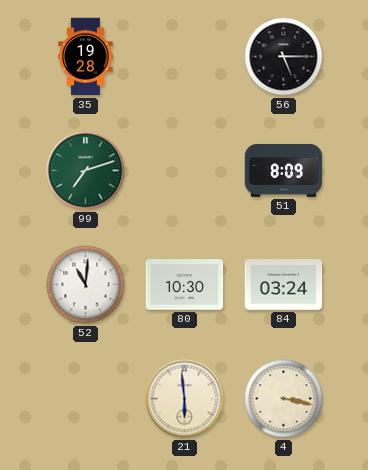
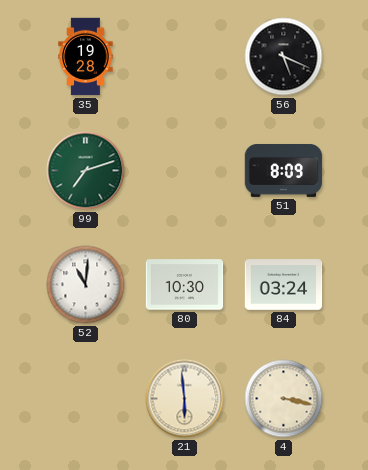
56: 5:15 -> 5:19
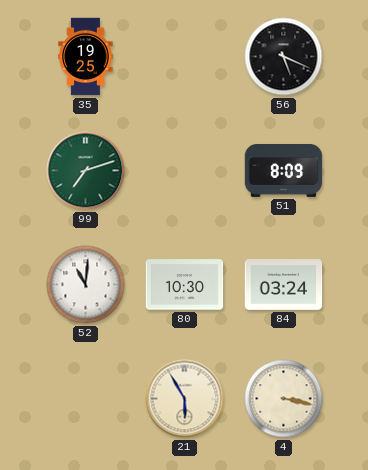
35: 19:28 -> 19:25
21: 5:59 -> 5:55
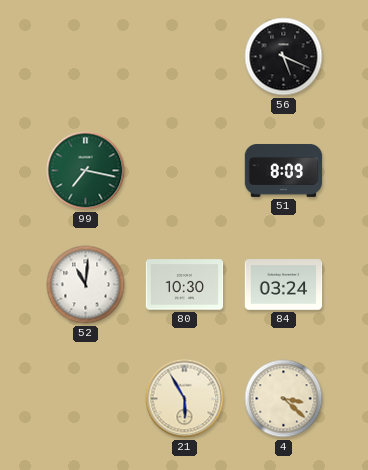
35: 19:25 -> none
99: 7:12 -> 7:17
4: 3:17 -> 3:22
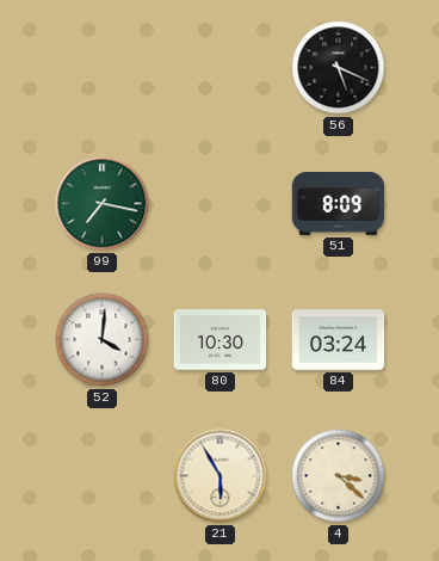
52: 11:01 -> 4:01
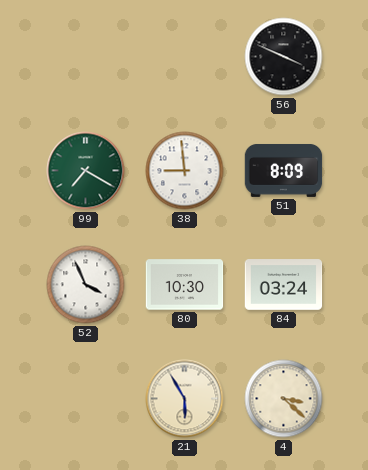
56: 5:19 -> 3:49
99: 7:17 -> 7:20
38: none -> 8:59
52: 4:01 -> 3:56
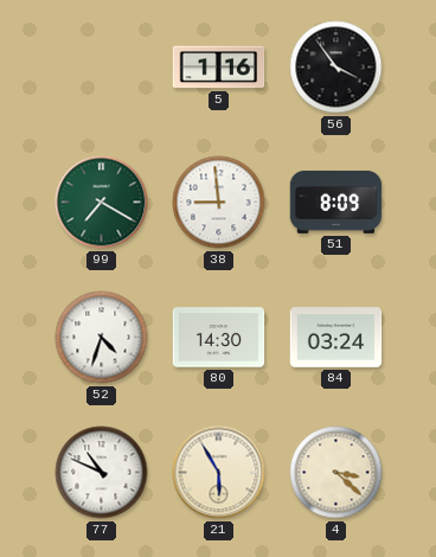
5: none -> 1:16
56: 3:49 -> 3:54
52: 3:56 -> 4:33
80: 10:30 -> 14:30
77: none -> 10:49
